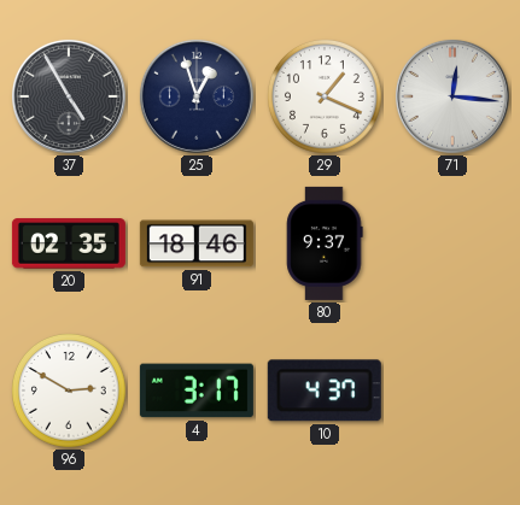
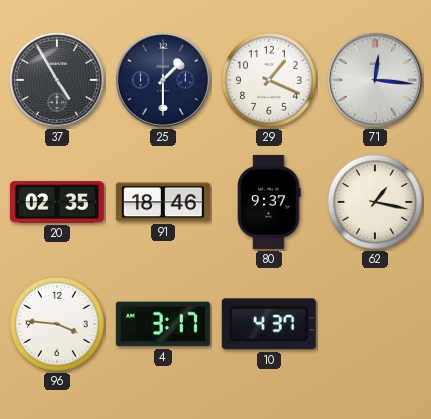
25: 12:57 -> 1:30
62: none -> 1:17
96: 2:50 -> 3:46
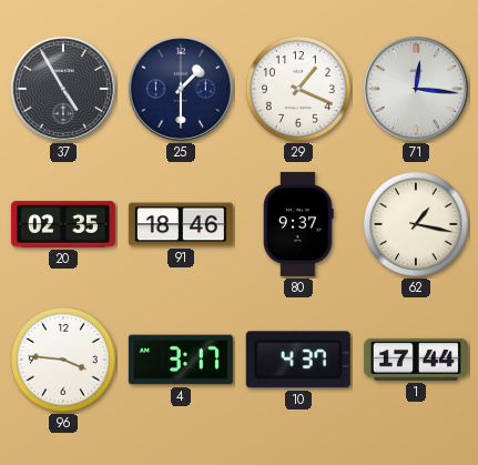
1: none -> 17:44
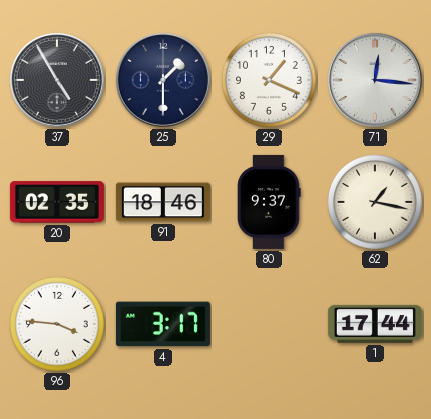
10: 4:37 -> none
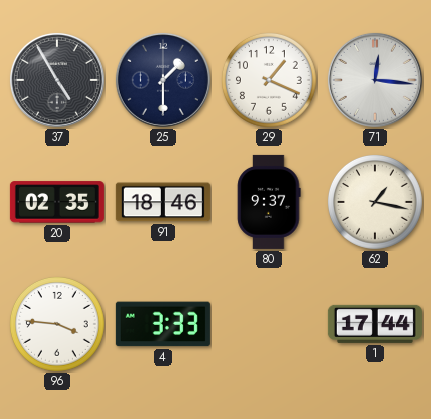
4: 3:17 -> 3:33
